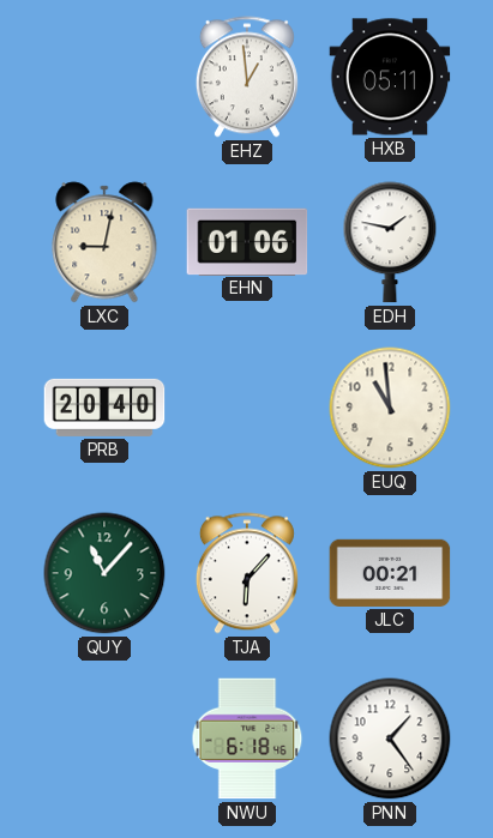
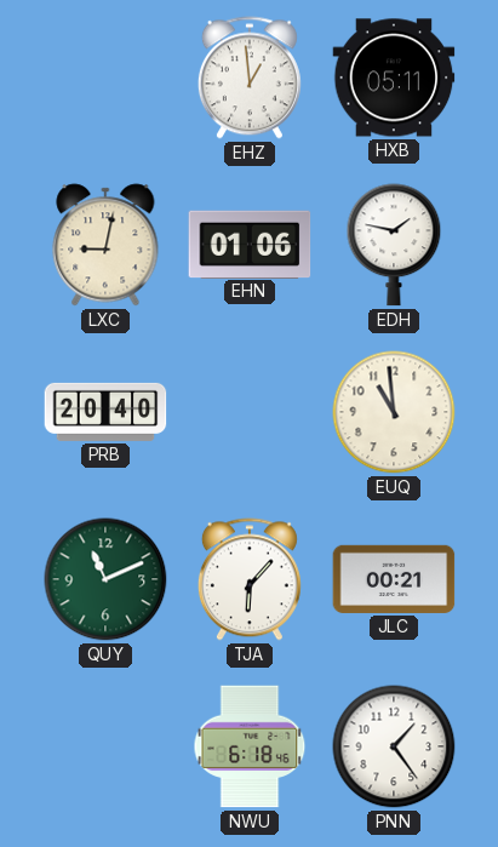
QUY: 11:07 -> 11:11
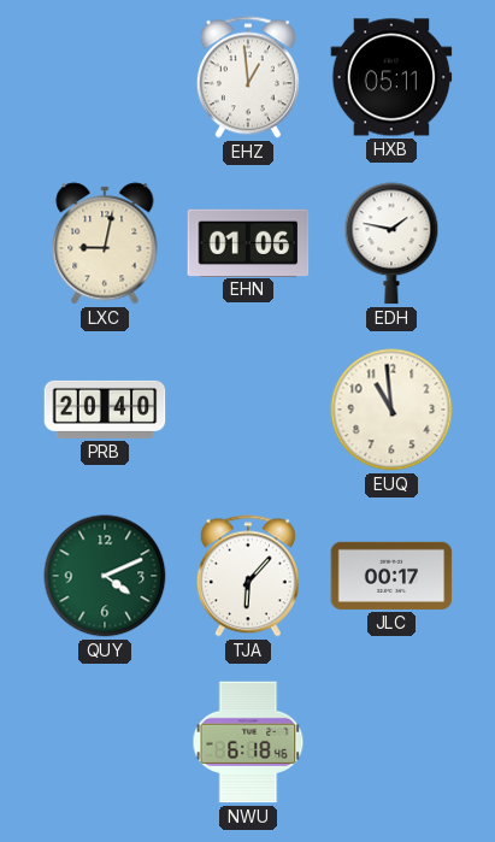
QUY: 11:11 -> 4:11
JLC: 00:21 -> 00:17
PNN: 1:24 -> none
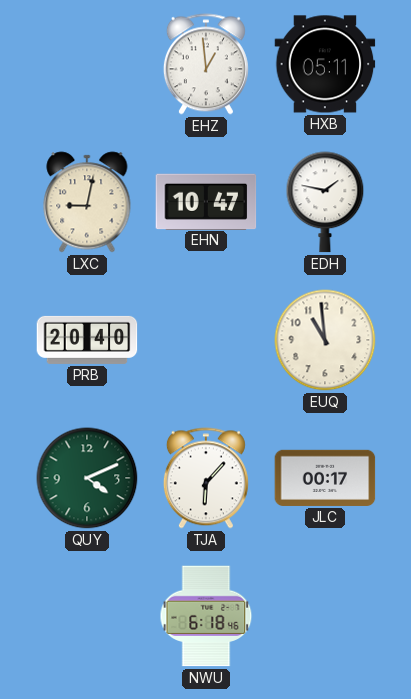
EHN: 01:06 -> 10:47
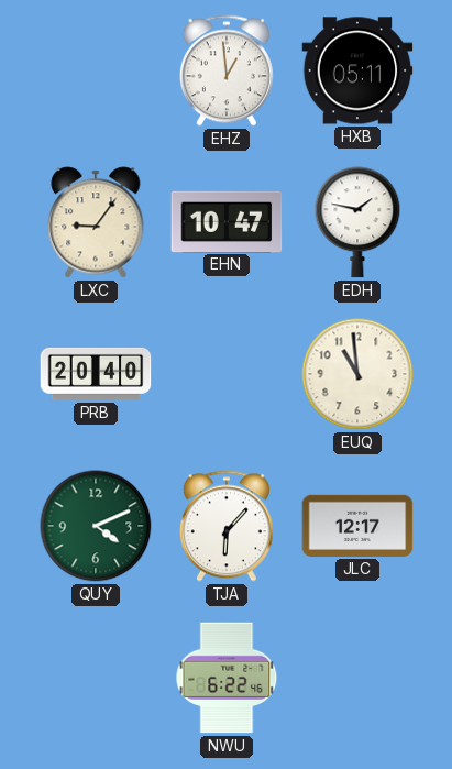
LXC: 9:02 -> 9:06
JLC: 00:17 -> 12:17
NWU: 6:18 -> 6:22
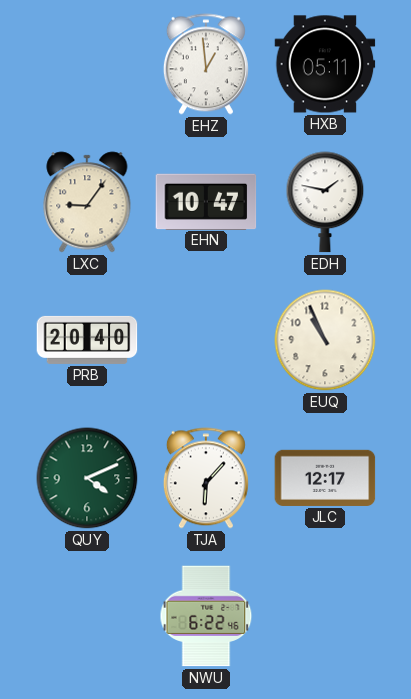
EUQ: 10:59 -> 10:56
